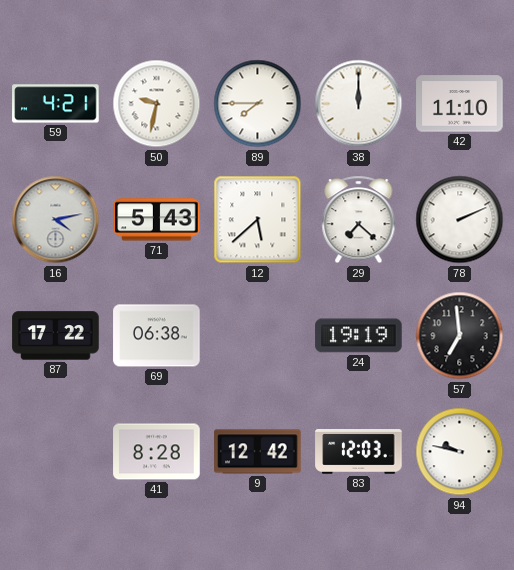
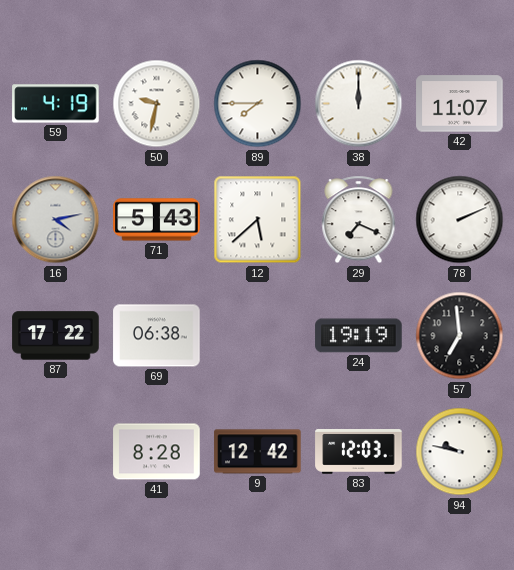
59: 4:21 -> 4:19
42: 11:10 -> 11:07
29: 7:22 -> 7:19
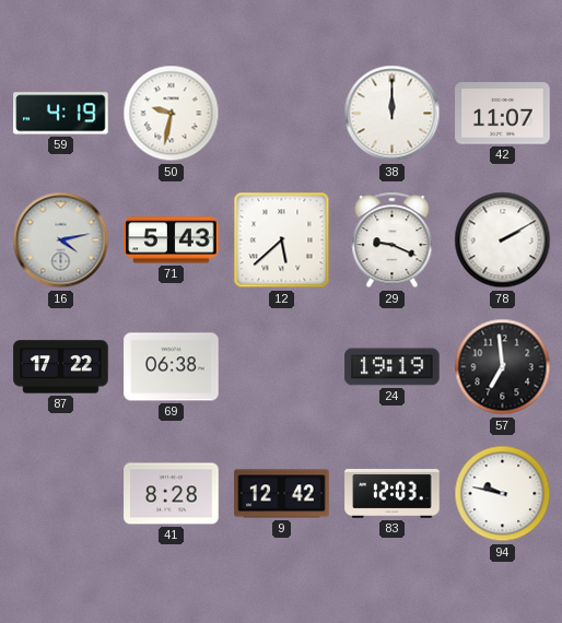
89: 7:45 -> none
29: 7:19 -> 9:19
78: 2:11 -> 2:10
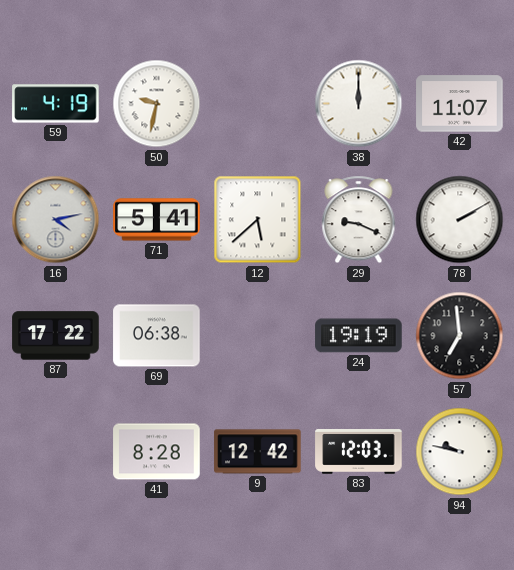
71: 5:43 -> 5:41
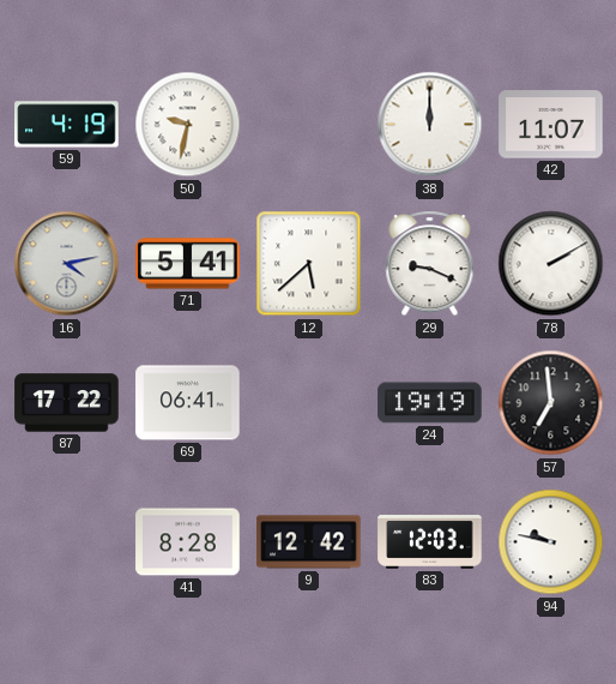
69: 06:38 -> 06:41
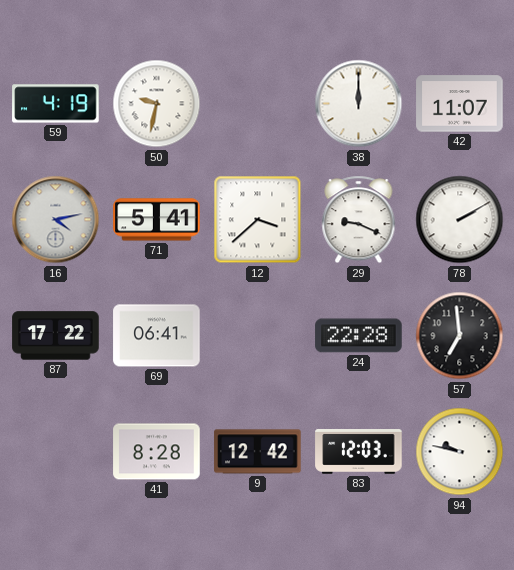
12: 5:38 -> 3:38
24: 19:19 -> 22:28
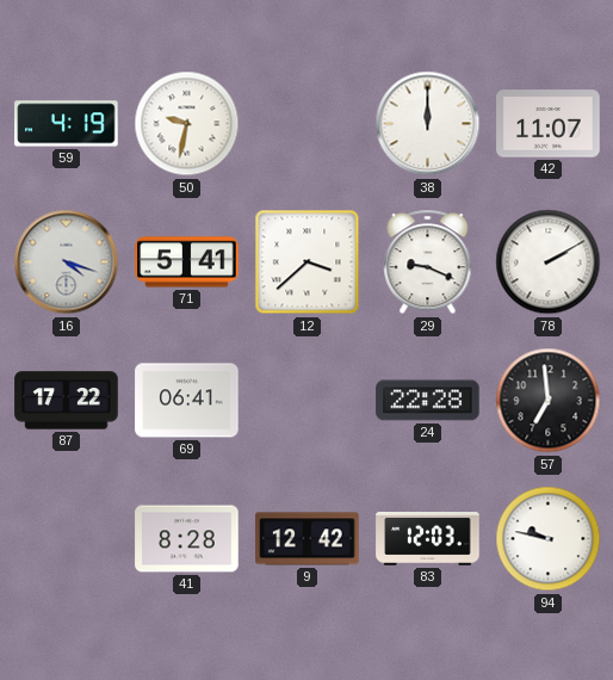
16: 4:13 -> 4:18
